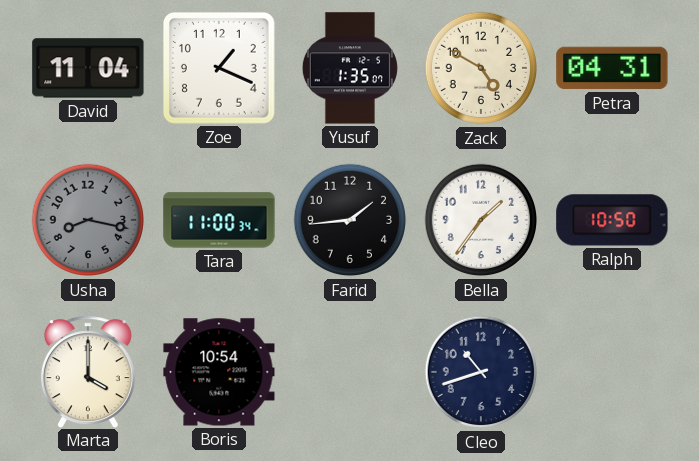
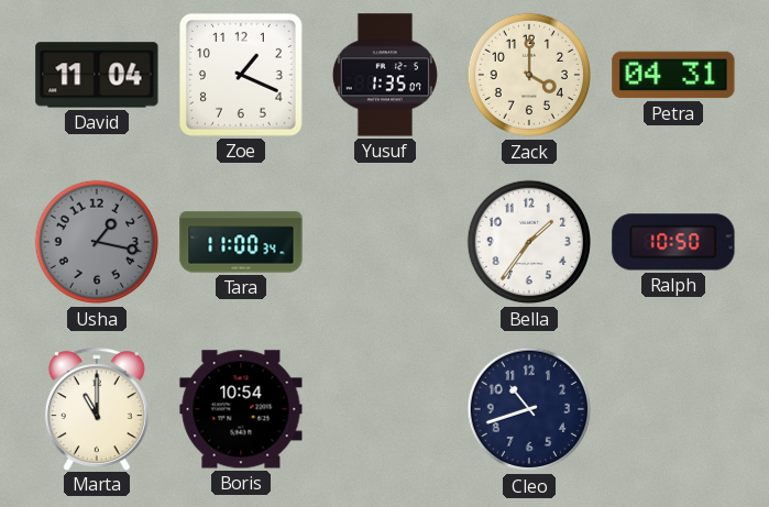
Zack: 4:50 -> 4:00
Usha: 8:17 -> 1:17
Farid: 1:44 -> none
Marta: 4:00 -> 11:00
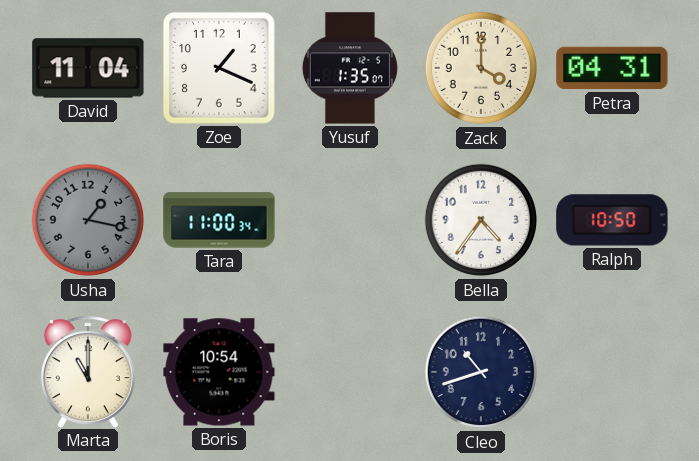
Bella: 1:36 -> 4:36
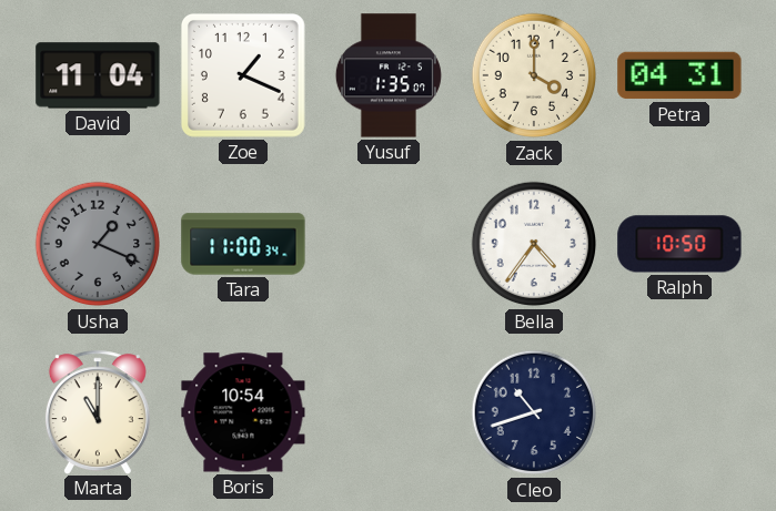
Usha: 1:17 -> 1:19
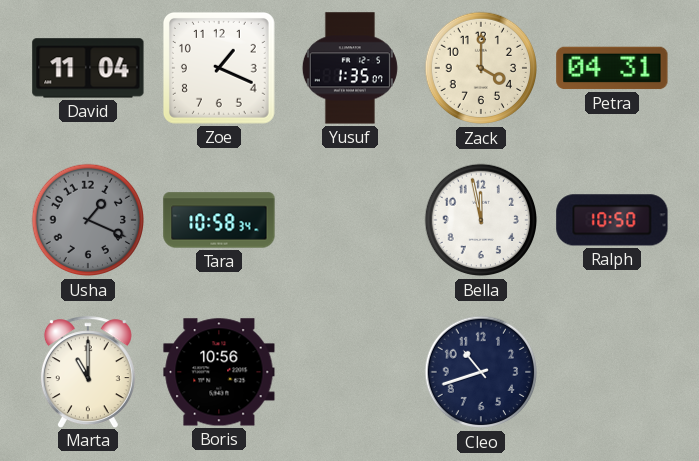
Tara: 11:00 -> 10:58
Bella: 4:36 -> 11:58
Boris: 10:54 -> 10:56
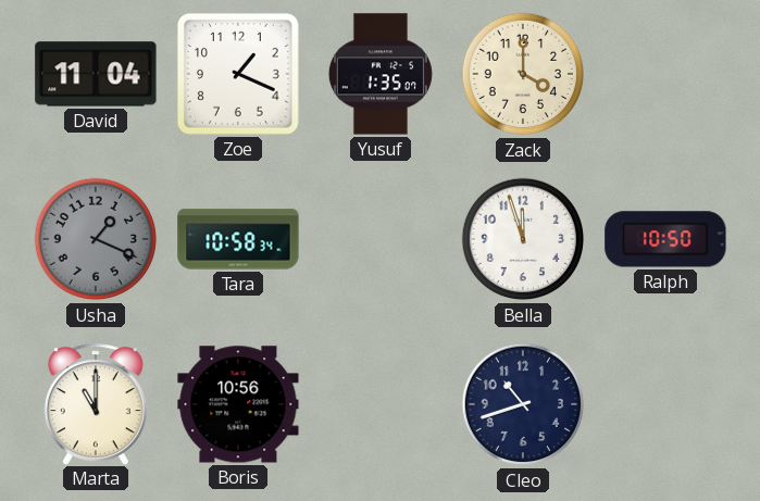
Petra: 04:31 -> none
Bella: 11:58 -> 11:57
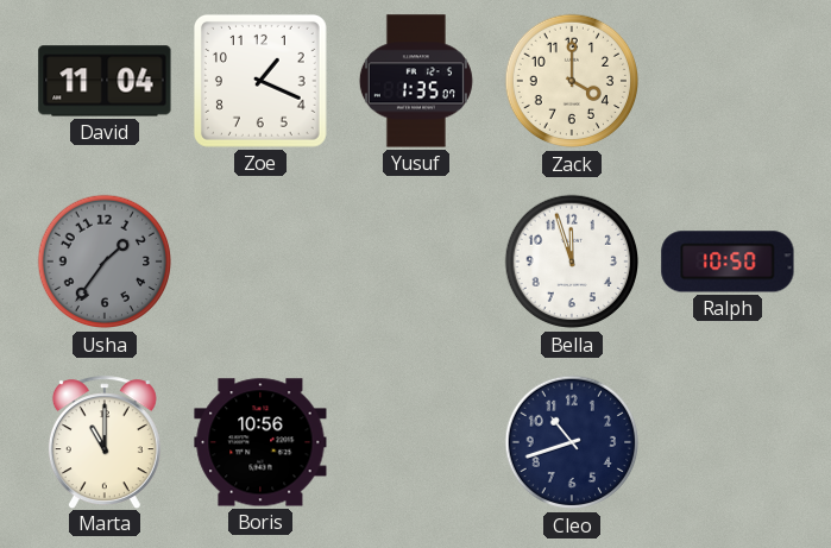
Usha: 1:19 -> 1:36
Tara: 10:58 -> none
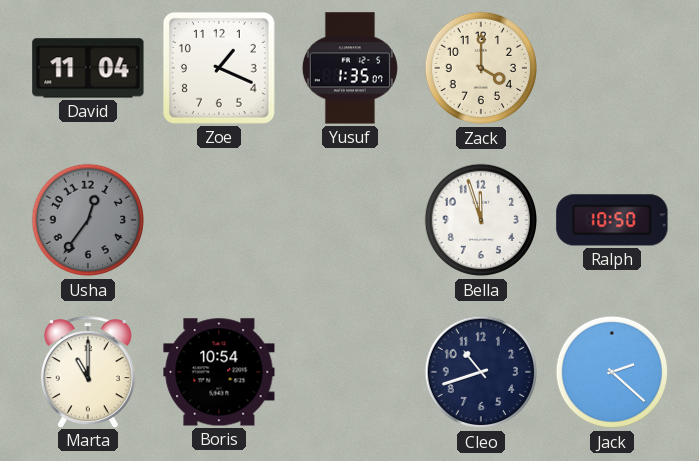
Usha: 1:36 -> 12:36
Boris: 10:56 -> 10:54
Jack: none -> 2:22
